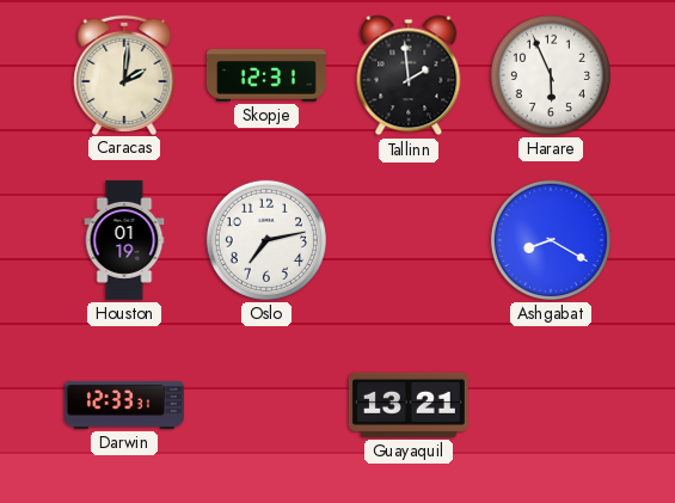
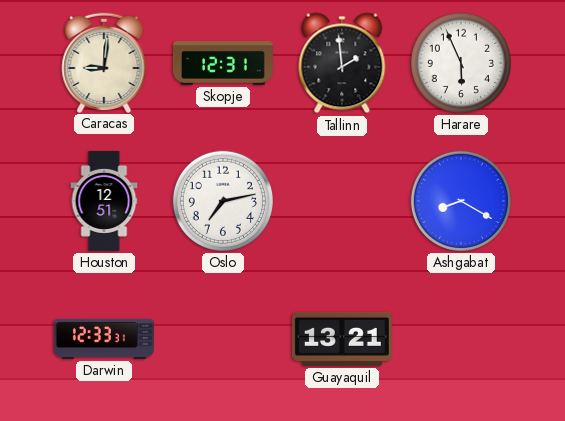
Caracas: 2:01 -> 9:01
Houston: 01:19 -> 12:51
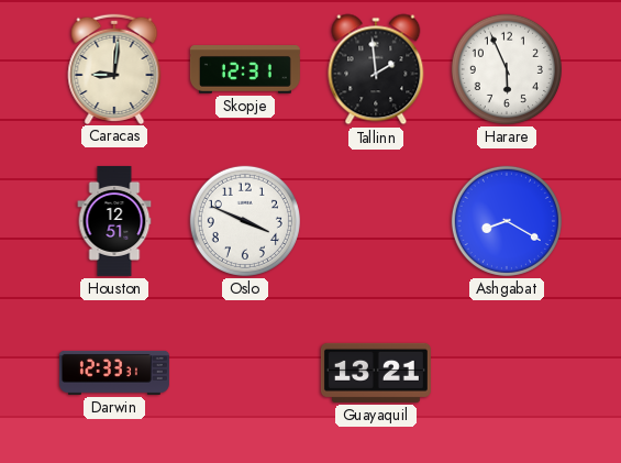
Oslo: 7:13 -> 3:49
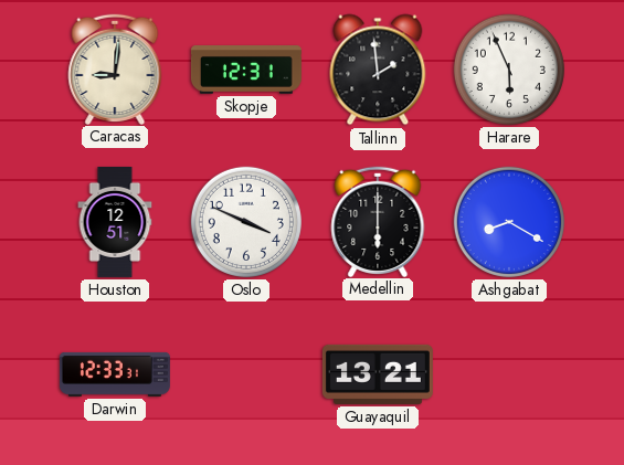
Medellin: none -> 6:00
